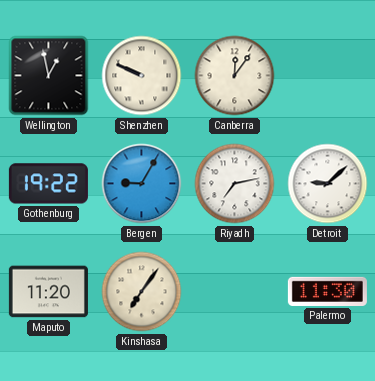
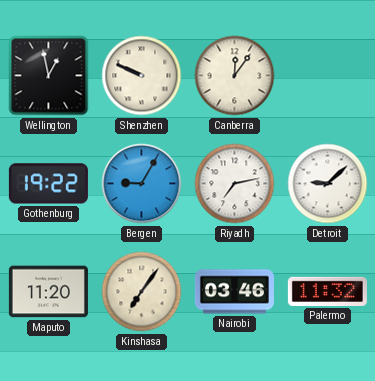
Nairobi: none -> 03:46
Palermo: 11:30 -> 11:32
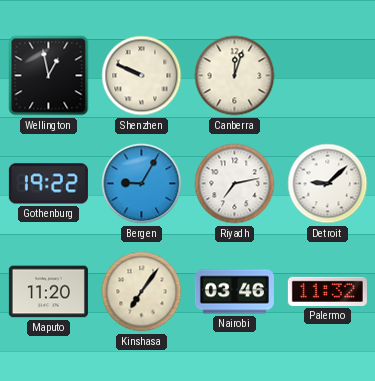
Canberra: 12:06 -> 12:03
